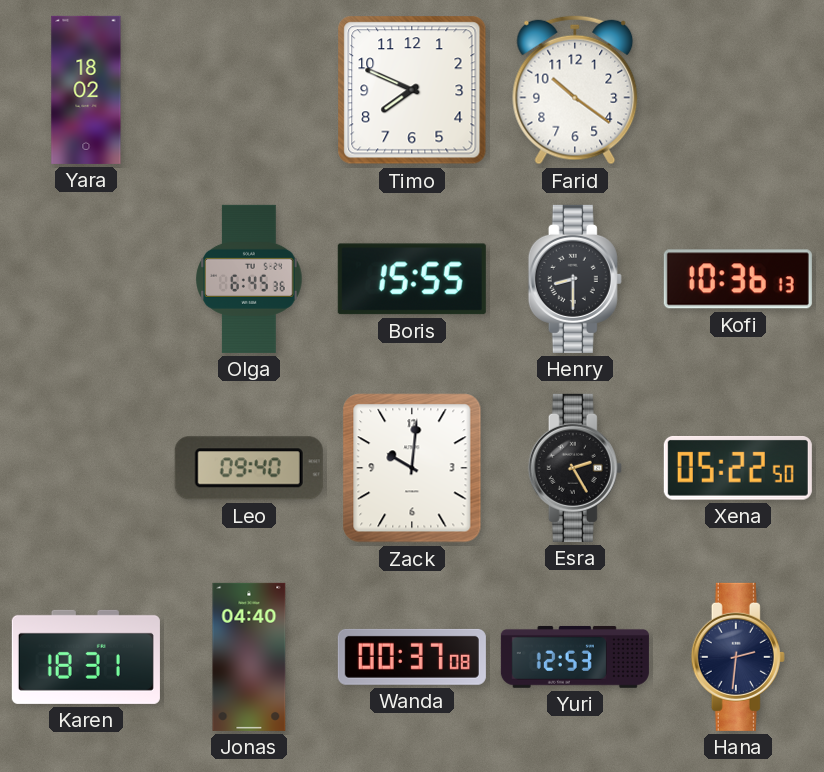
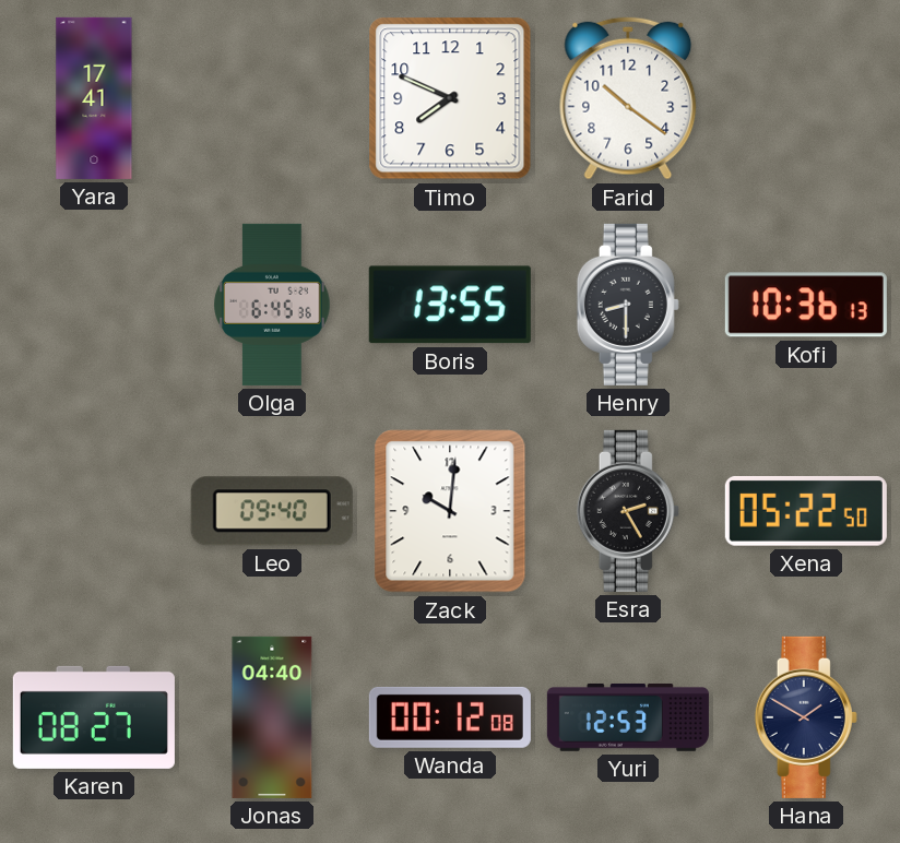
Yara: 18:02 -> 17:41
Boris: 15:55 -> 13:55
Karen: 18:31 -> 08:27
Wanda: 00:37 -> 00:12
Hana: 2:31 -> 1:50
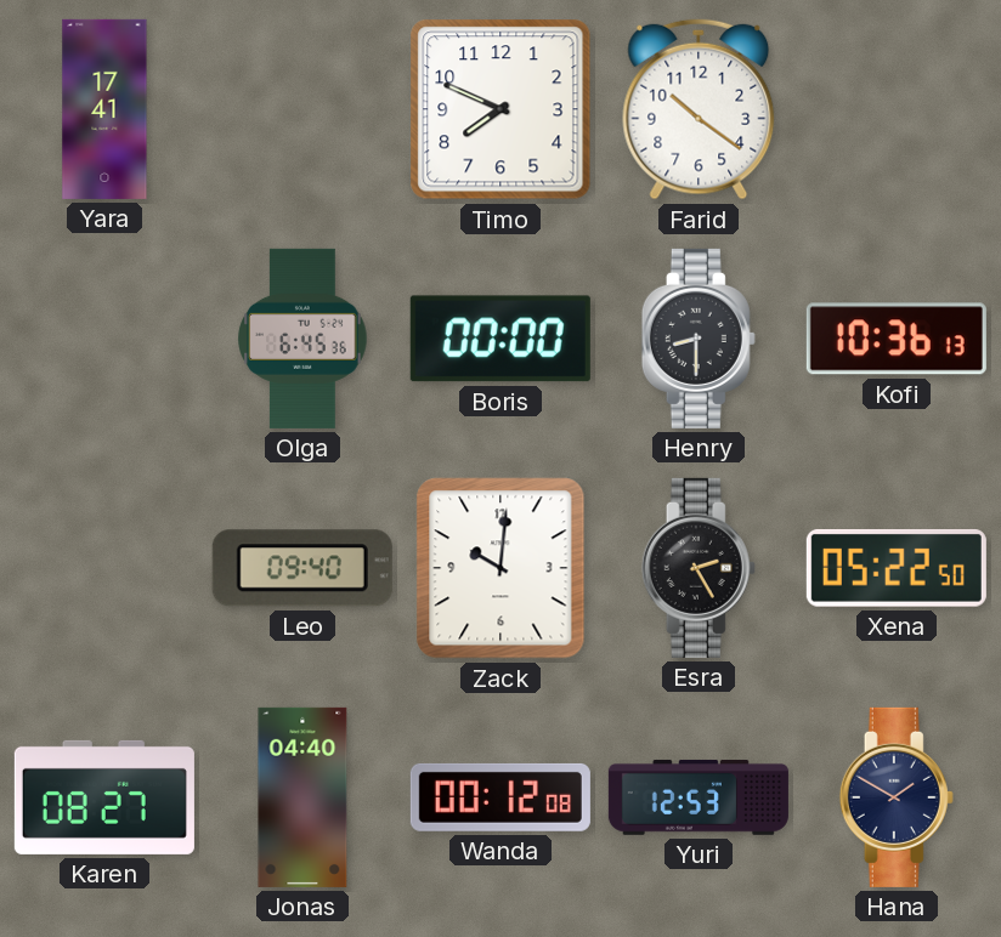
Boris: 13:55 -> 00:00
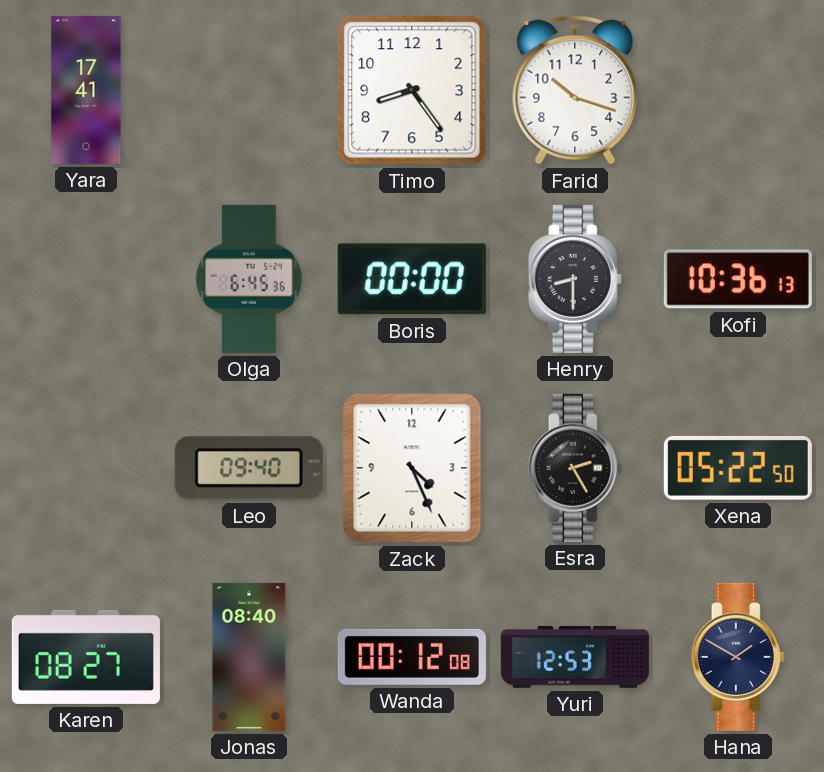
Timo: 7:49 -> 8:24
Farid: 10:21 -> 10:18
Zack: 10:01 -> 4:26
Jonas: 04:40 -> 08:40
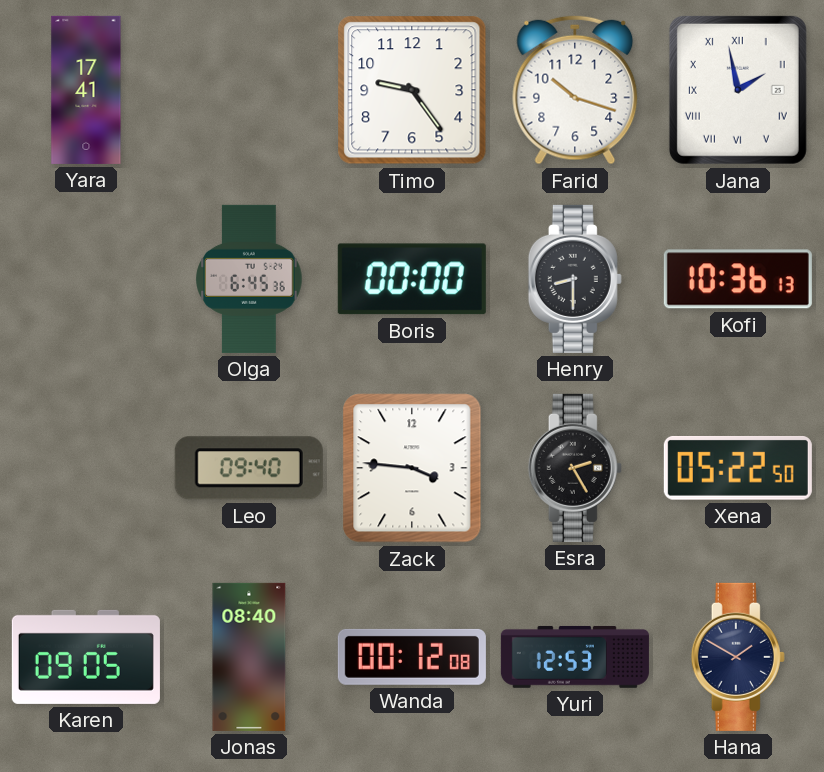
Timo: 8:24 -> 9:24
Jana: none -> 1:58
Zack: 4:26 -> 3:46
Karen: 08:27 -> 09:05
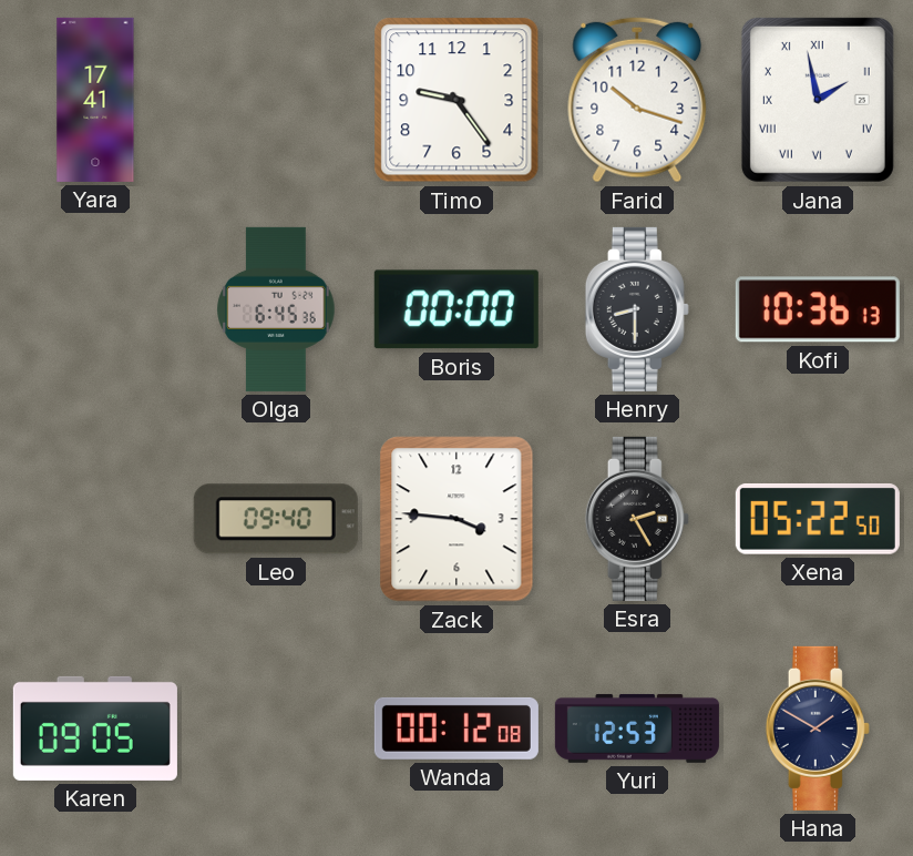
Jonas: 08:40 -> none
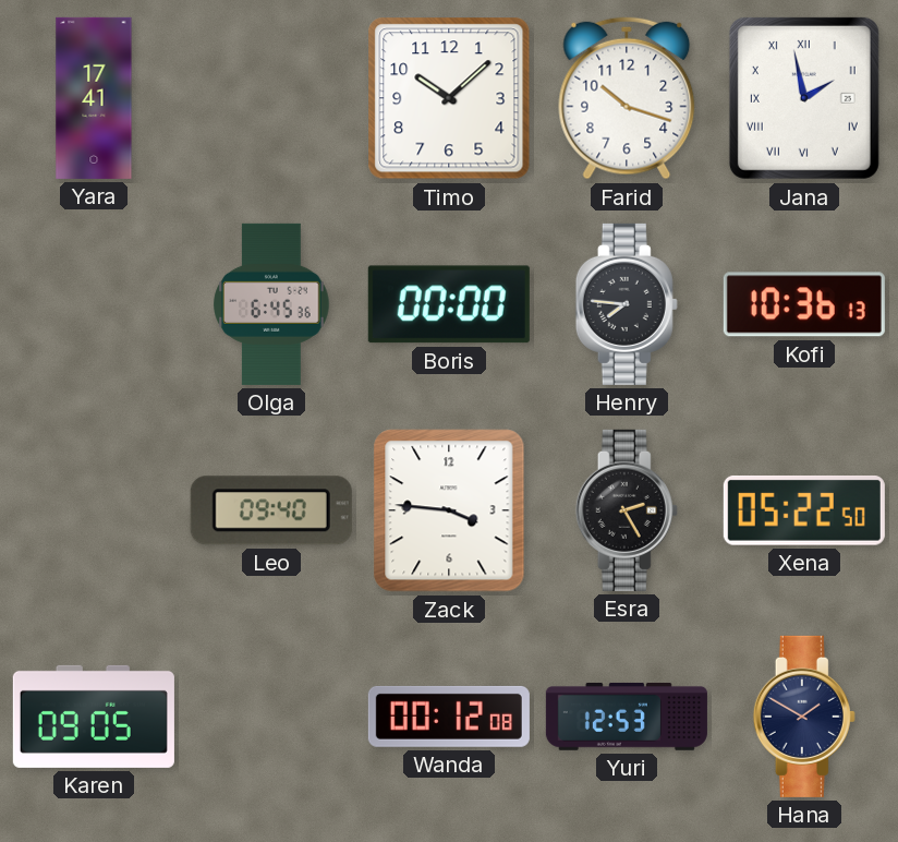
Timo: 9:24 -> 10:08
Henry: 8:30 -> 7:46
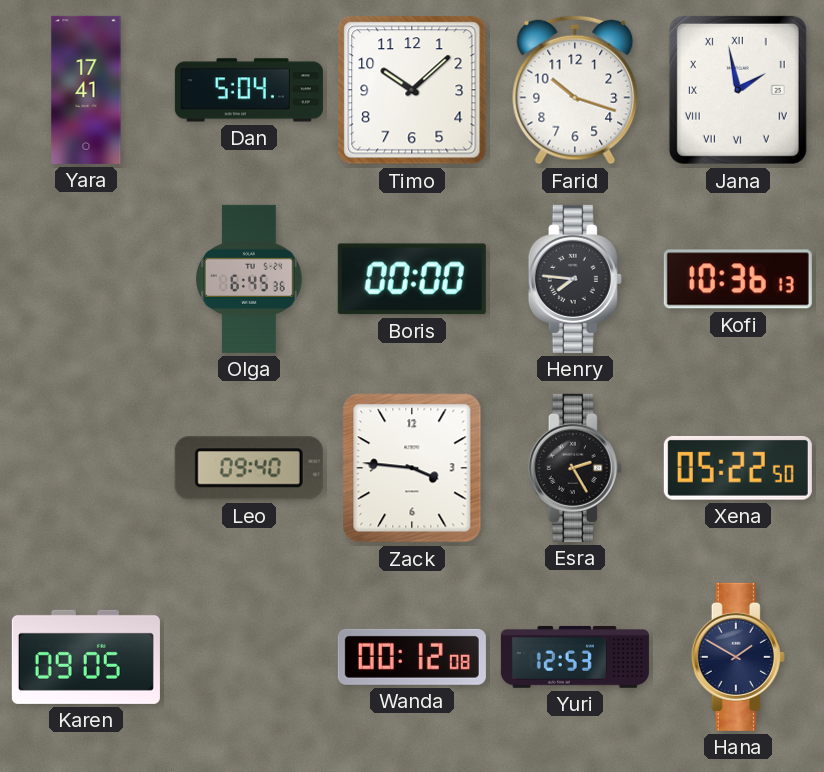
Dan: none -> 5:04
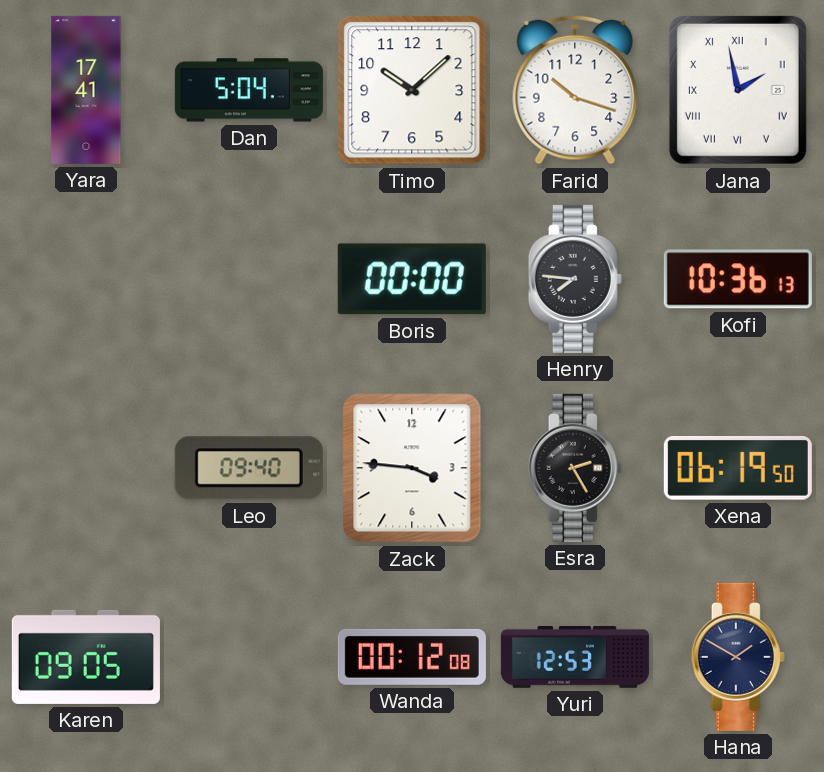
Olga: 6:45 -> none
Xena: 05:22 -> 06:19
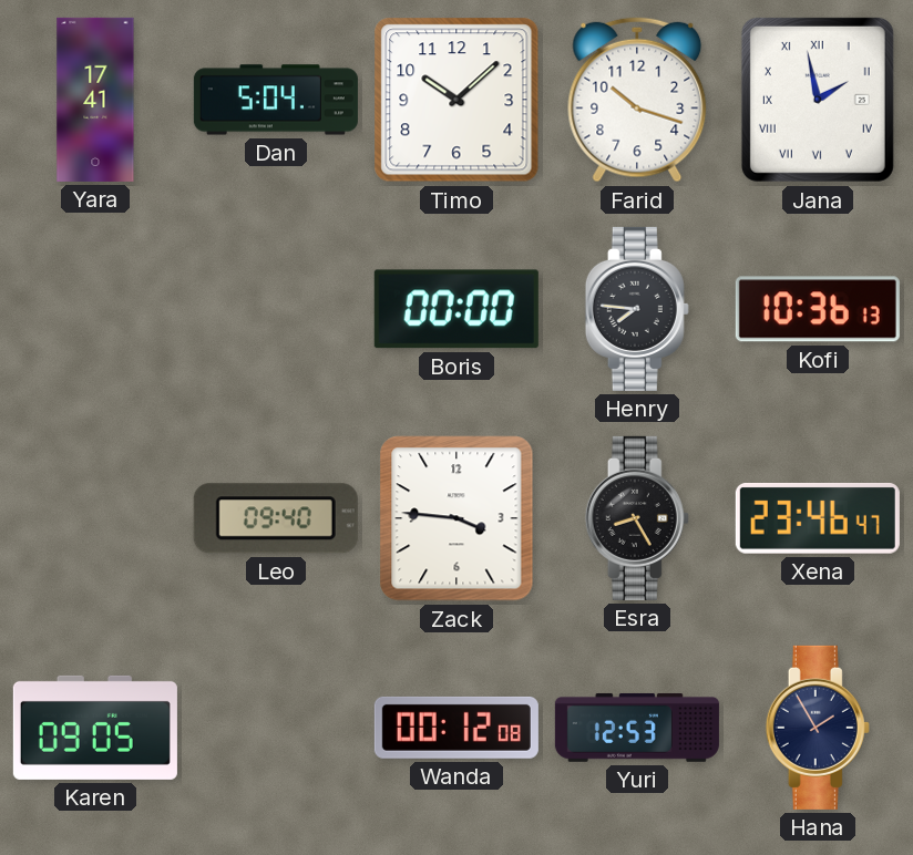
Esra: 2:25 -> 8:25
Xena: 06:19 -> 23:46
Hana: 1:50 -> 1:55
